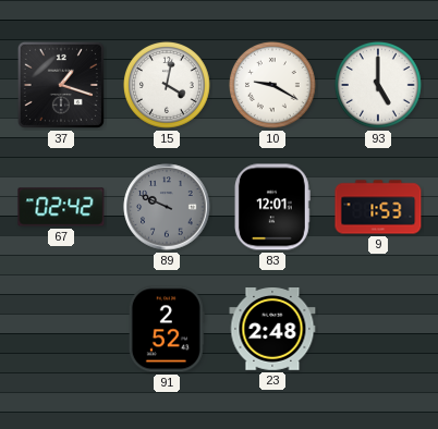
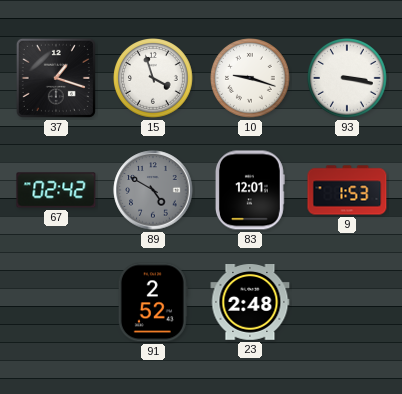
15: 4:02 -> 3:57
10: 9:20 -> 9:18
93: 5:00 -> 3:17
89: 9:49 -> 4:50
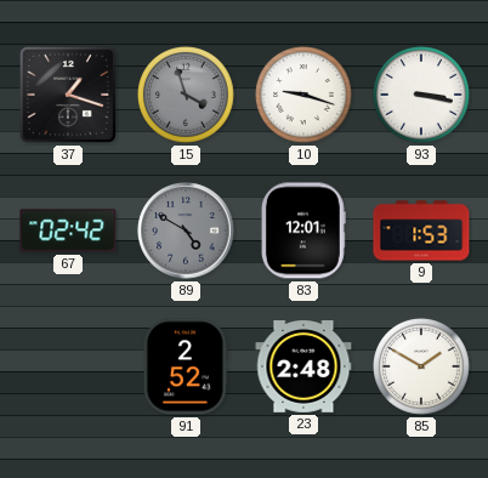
15 dial: white -> grey
85: none -> 1:50
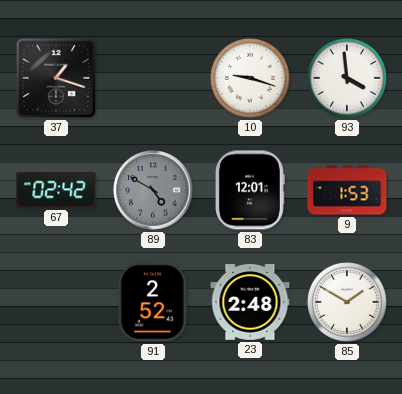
15: 3:57 -> none
93: 3:17 -> 3:59
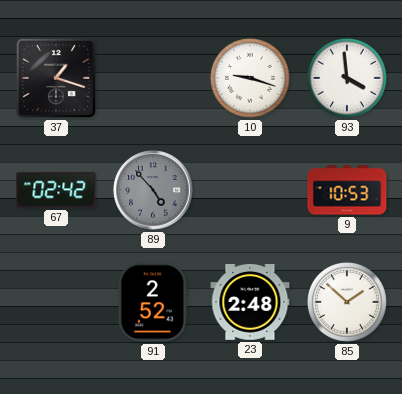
89: 4:50 -> 4:53
83: 12:01 -> none
9: 1:53 -> 10:53
85: 1:50 -> 1:52
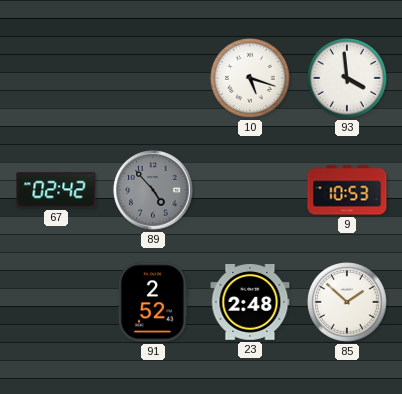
37: 1:18 -> none
10: 9:18 -> 5:18
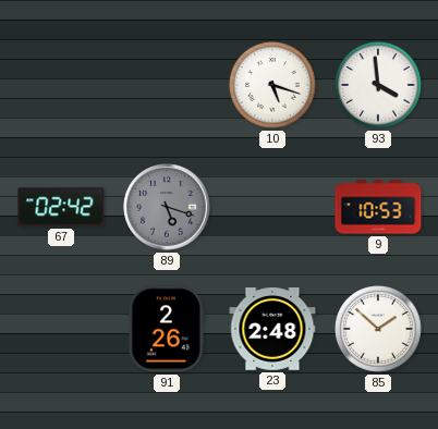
89: 4:53 -> 5:18
91: 2:52 -> 2:26
